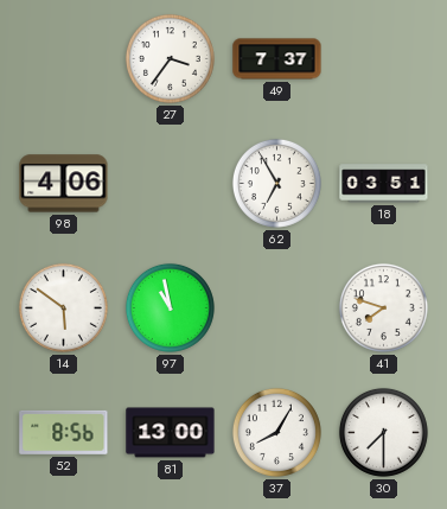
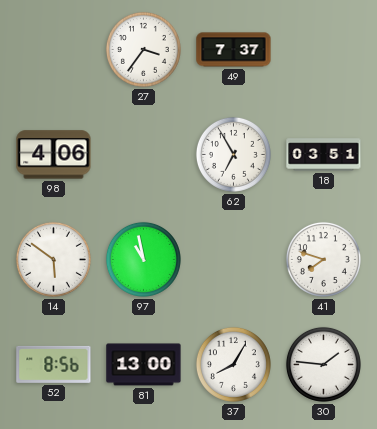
30: 7:30 -> 1:46
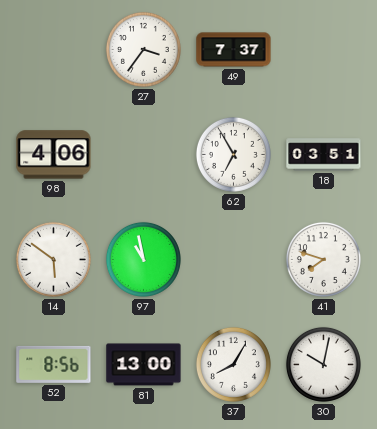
30: 1:46 -> 10:02
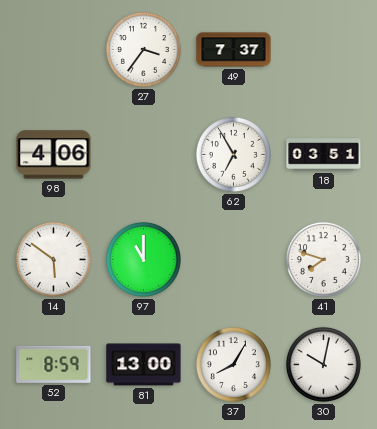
97: 10:58 -> 11:00
52: 8:56 -> 8:59
